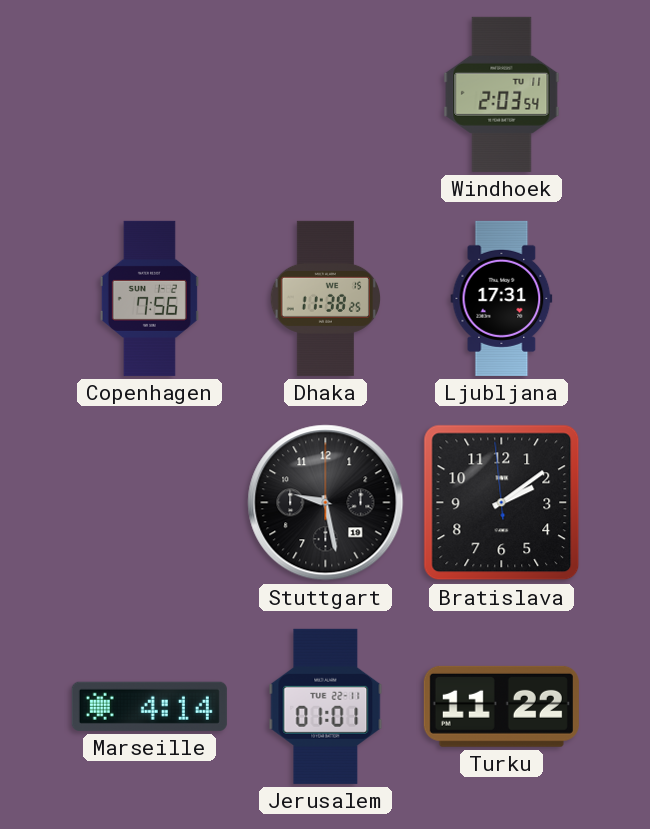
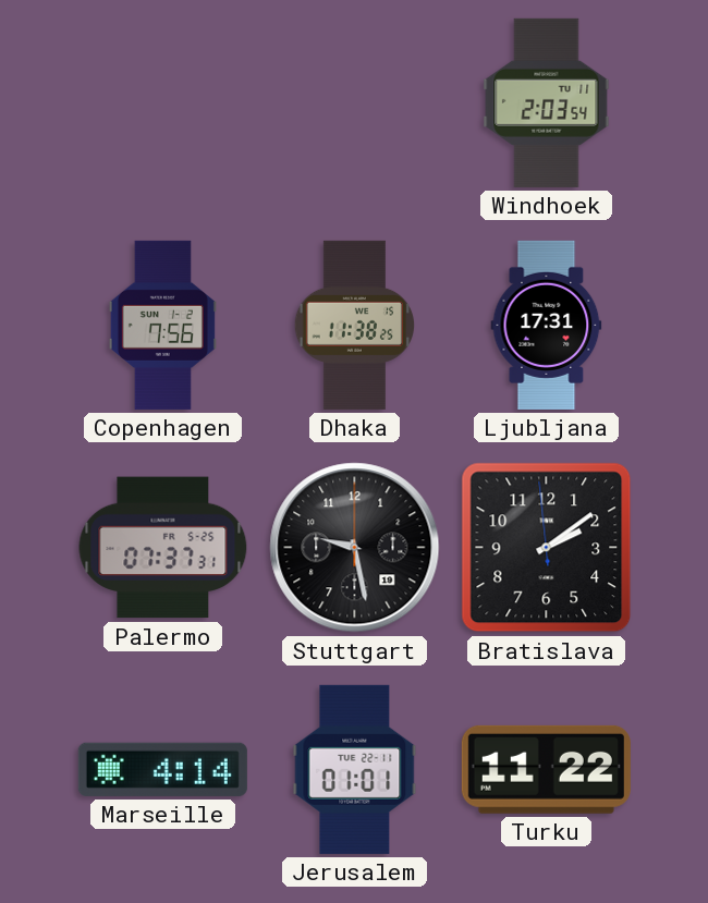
Palermo: none -> 07:37
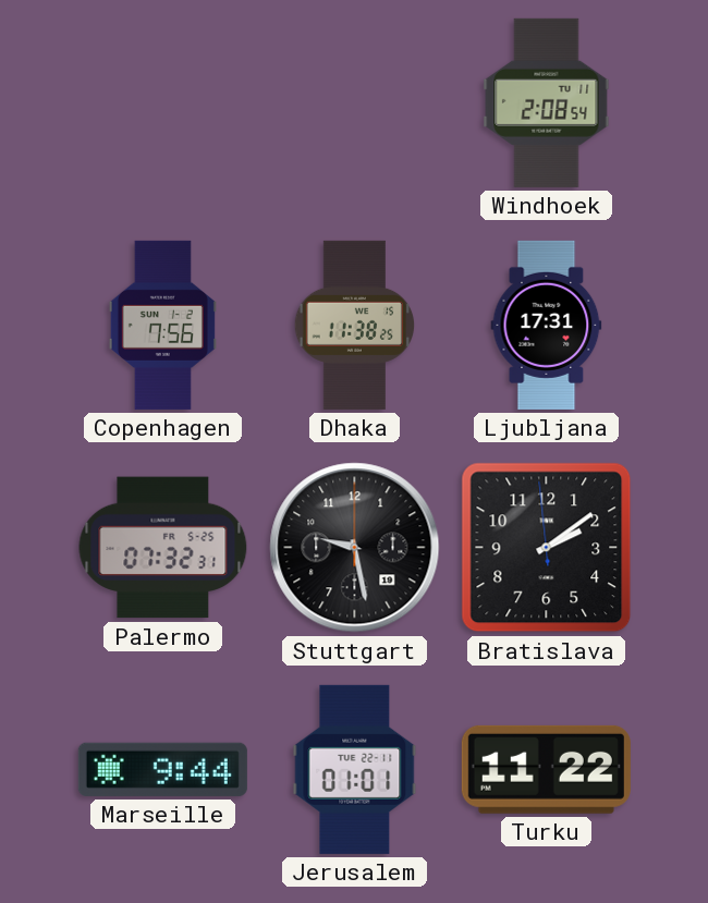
Windhoek: 2:03 -> 2:08
Palermo: 07:37 -> 07:32
Marseille: 4:14 -> 9:44
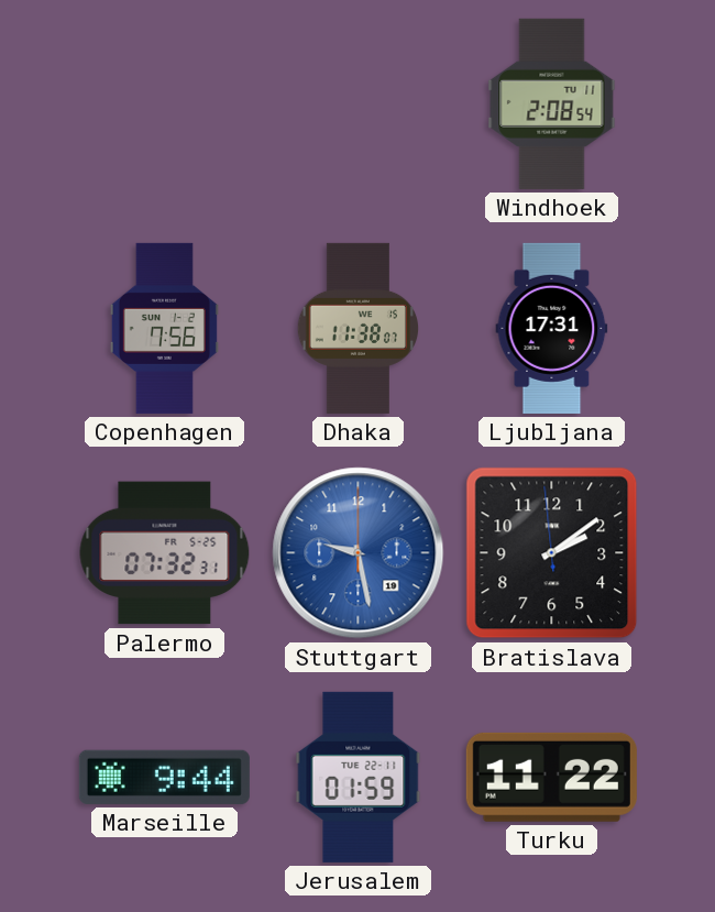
Dhaka: 11:38:25 -> 11:38:07
Stuttgart dial: black -> blue
Jerusalem: 01:01 -> 01:59
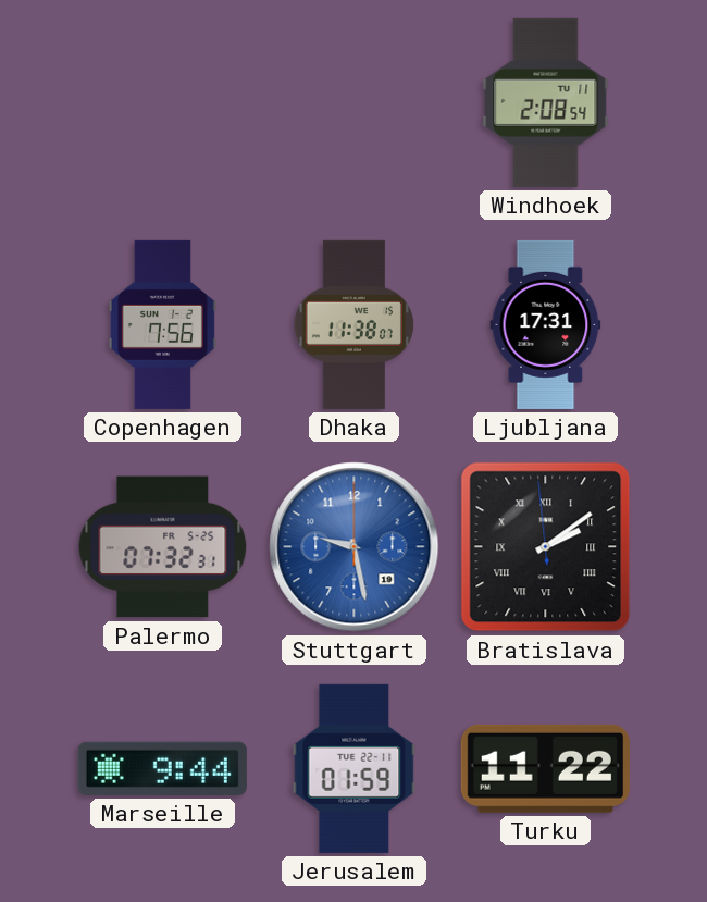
Bratislava numerals: Arabic -> Roman
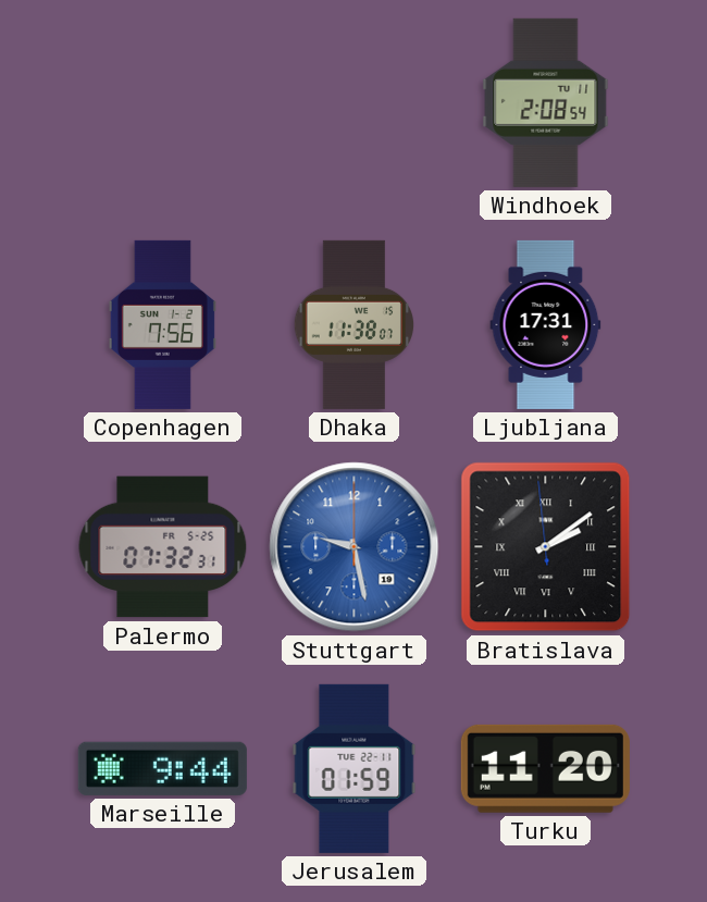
Turku: 11:22 -> 11:20
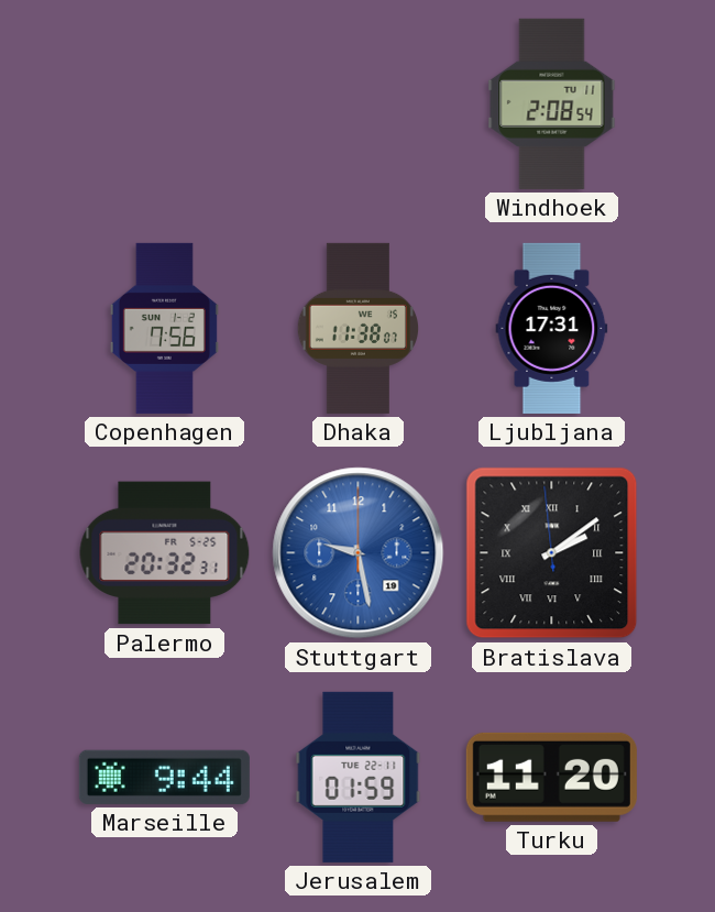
Palermo: 07:32 -> 20:32
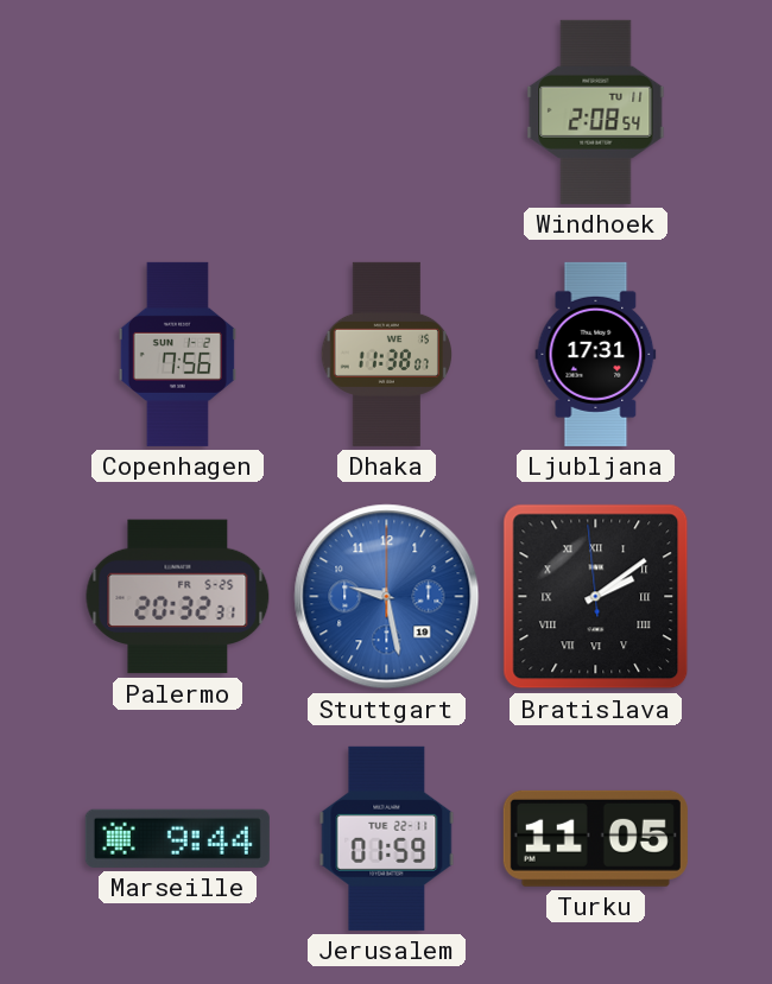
Turku: 11:20 -> 11:05
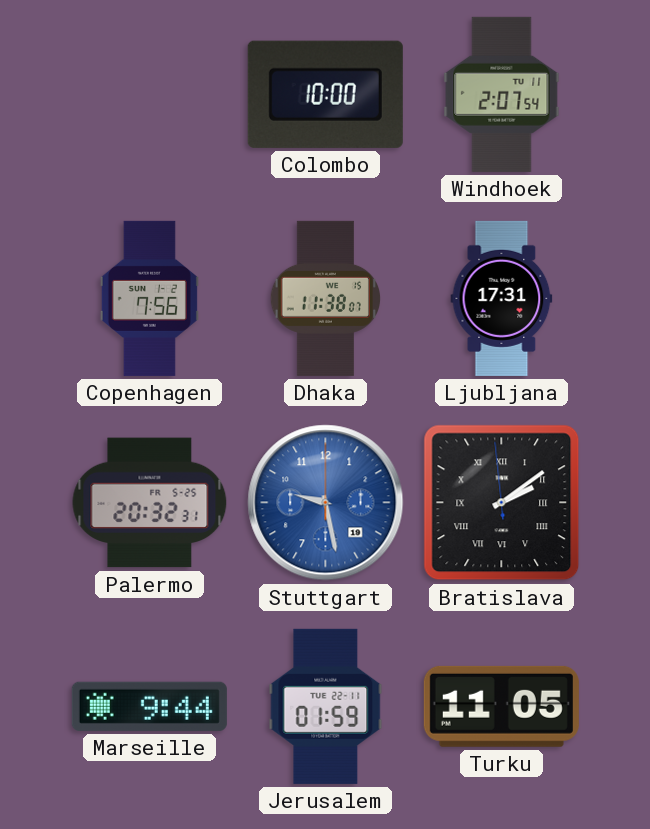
Colombo: none -> 10:00
Windhoek: 2:08 -> 2:07
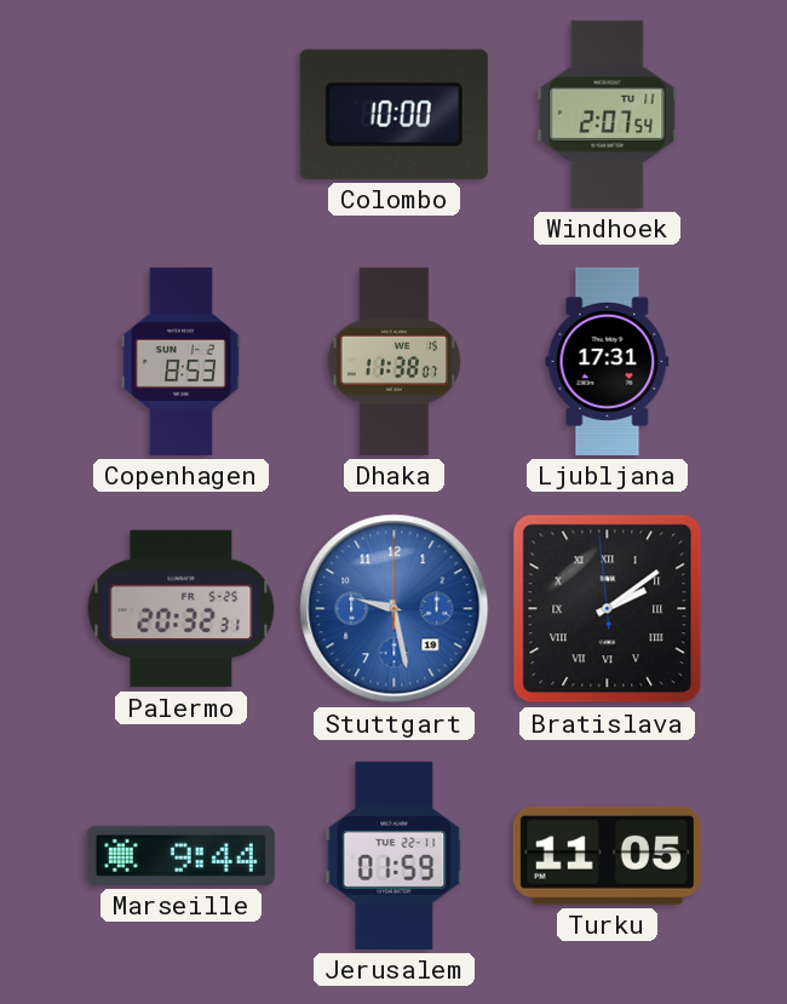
Copenhagen: 7:56 -> 8:53
